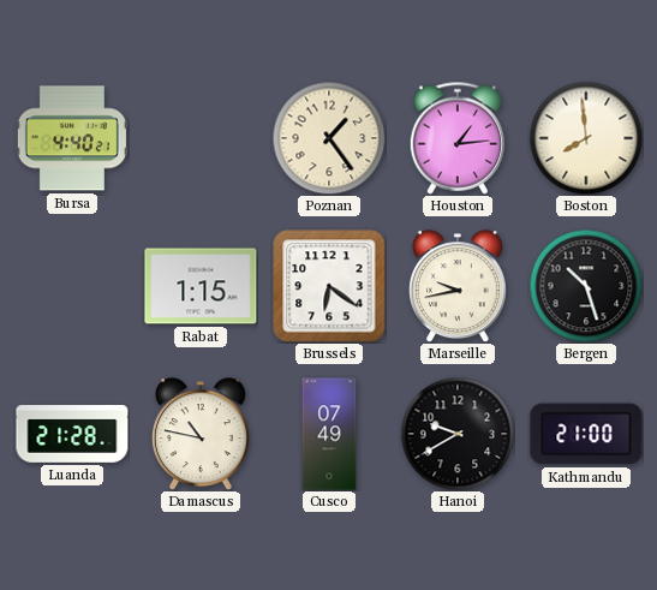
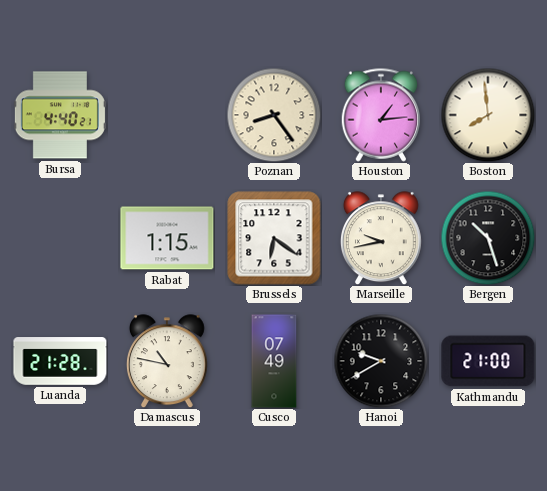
Poznan: 1:24 -> 8:24
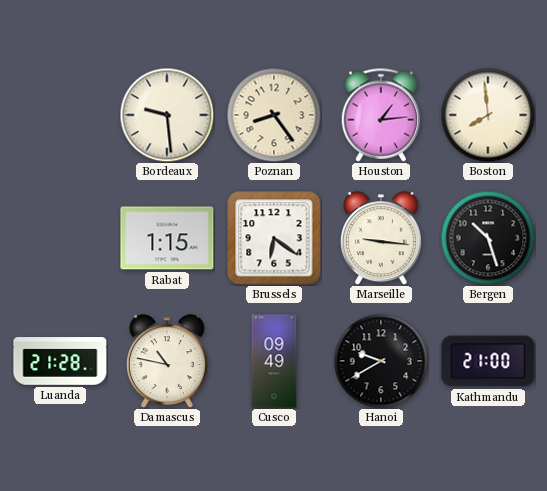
Bursa: 4:40 -> none
Bordeaux: none -> 9:29
Marseille: 9:43 -> 9:16
Cusco: 07:49 -> 09:49
